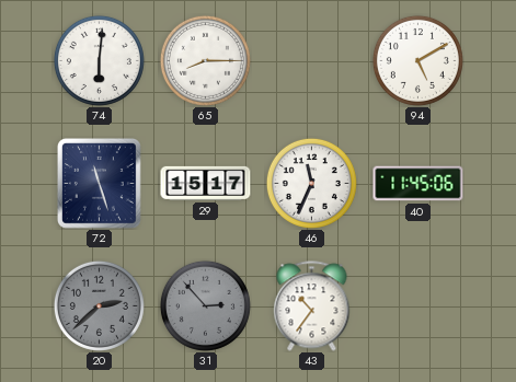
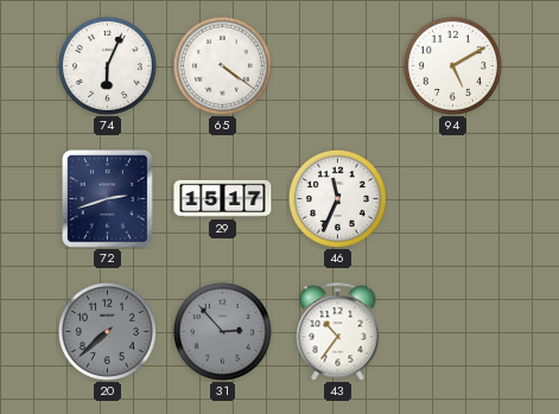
74: 6:01 -> 6:04
65: 8:15 -> 4:21
72: 11:27 -> 2:42
40: 11:45 -> none
20: 2:38 -> 7:38
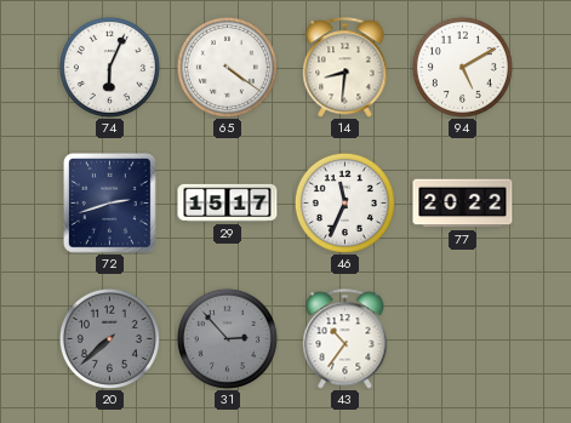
14: none -> 8:31
77: none -> 20:22
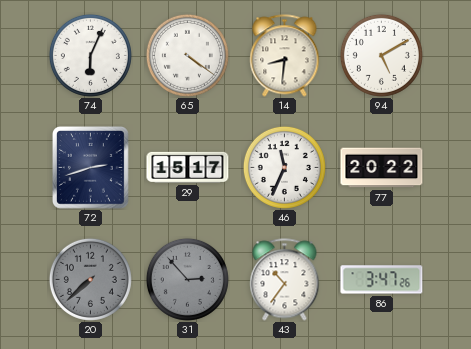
86: none -> 3:47
